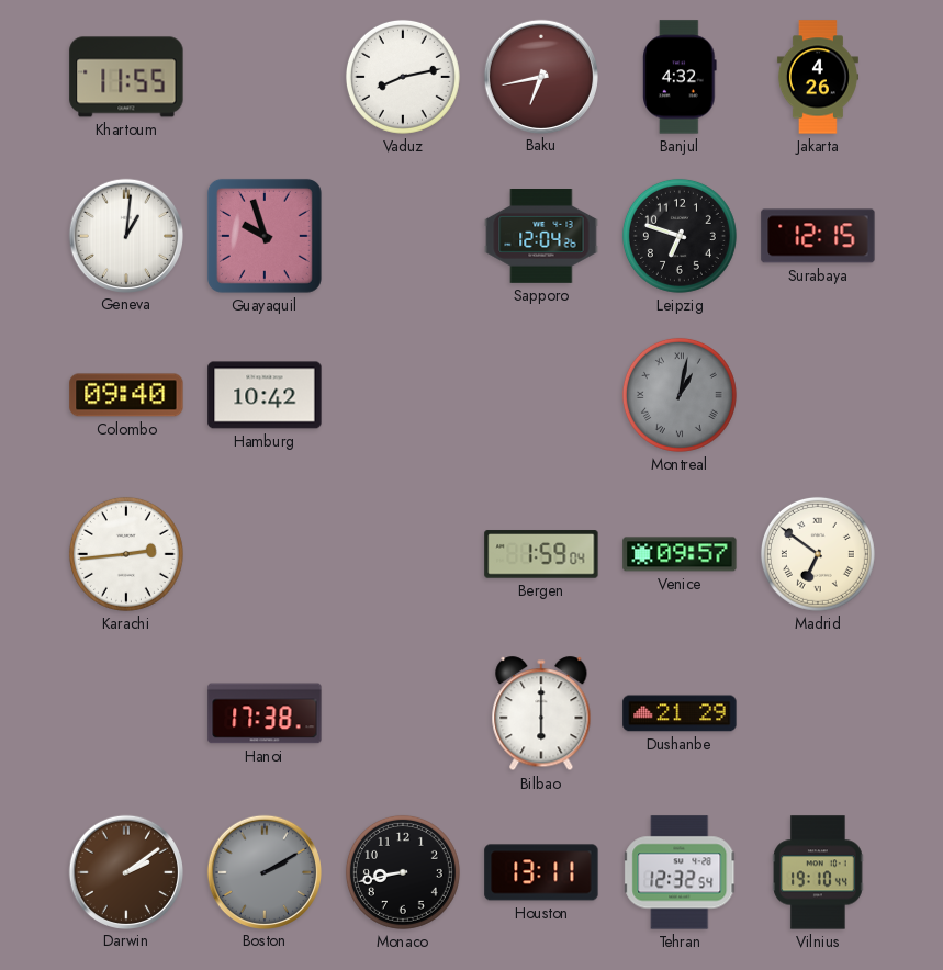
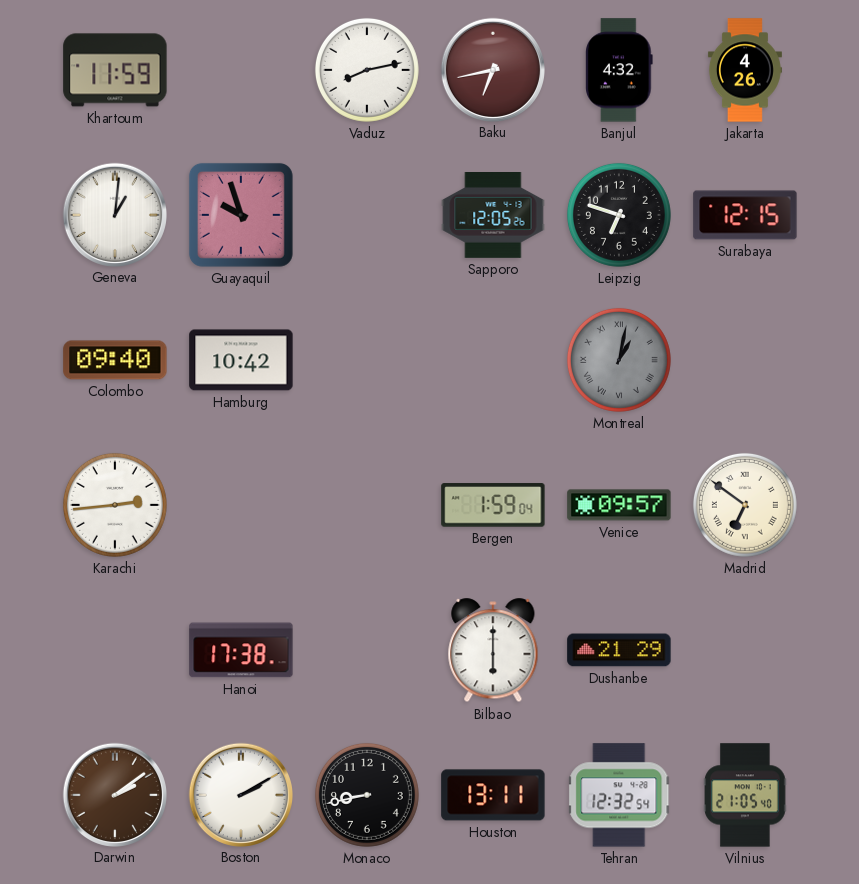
Khartoum: 11:55 -> 11:59
Sapporo: 12:04 -> 12:05
Boston dial: grey -> white
Vilnius: 19:10 -> 21:05
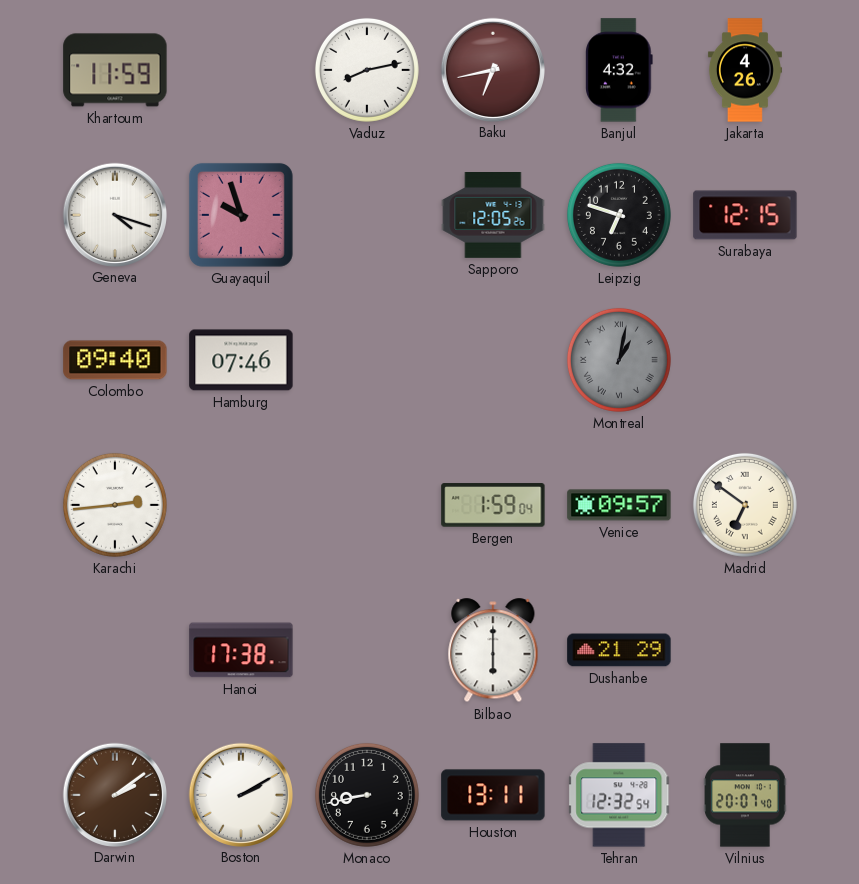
Geneva: 1:01 -> 4:18
Hamburg: 10:42 -> 07:46
Vilnius: 21:05 -> 20:07
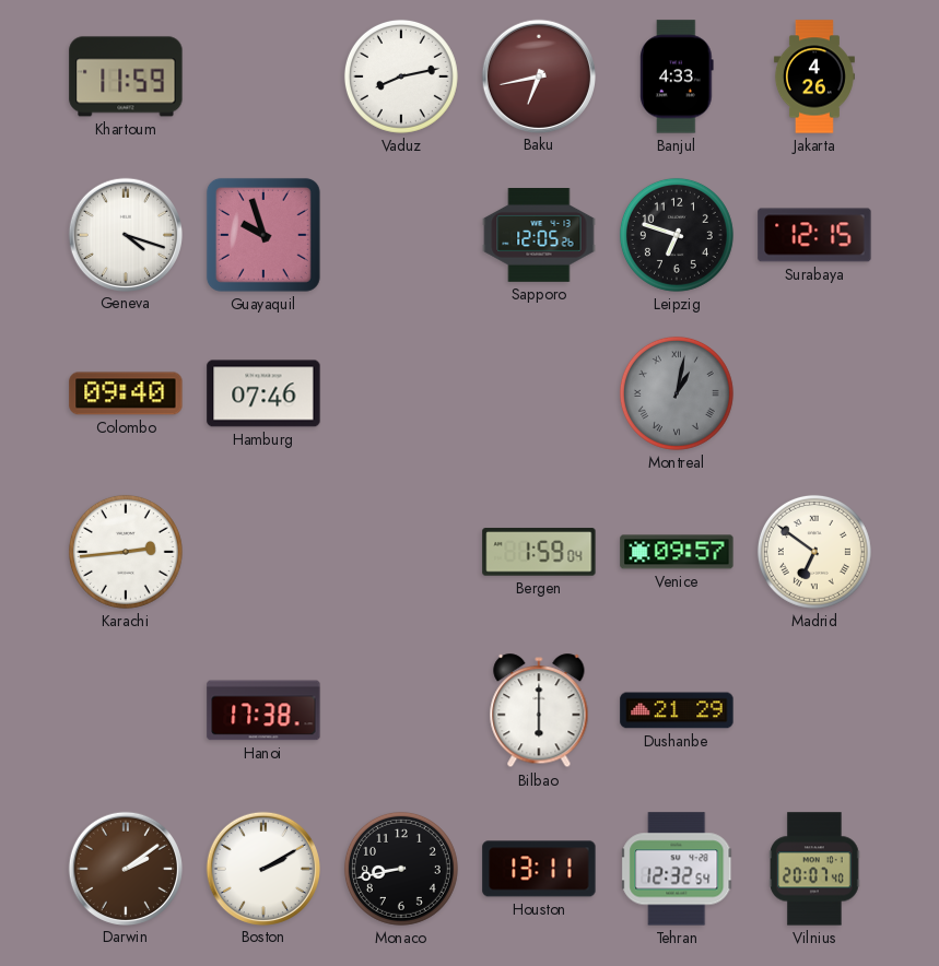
Banjul: 4:32 -> 4:33
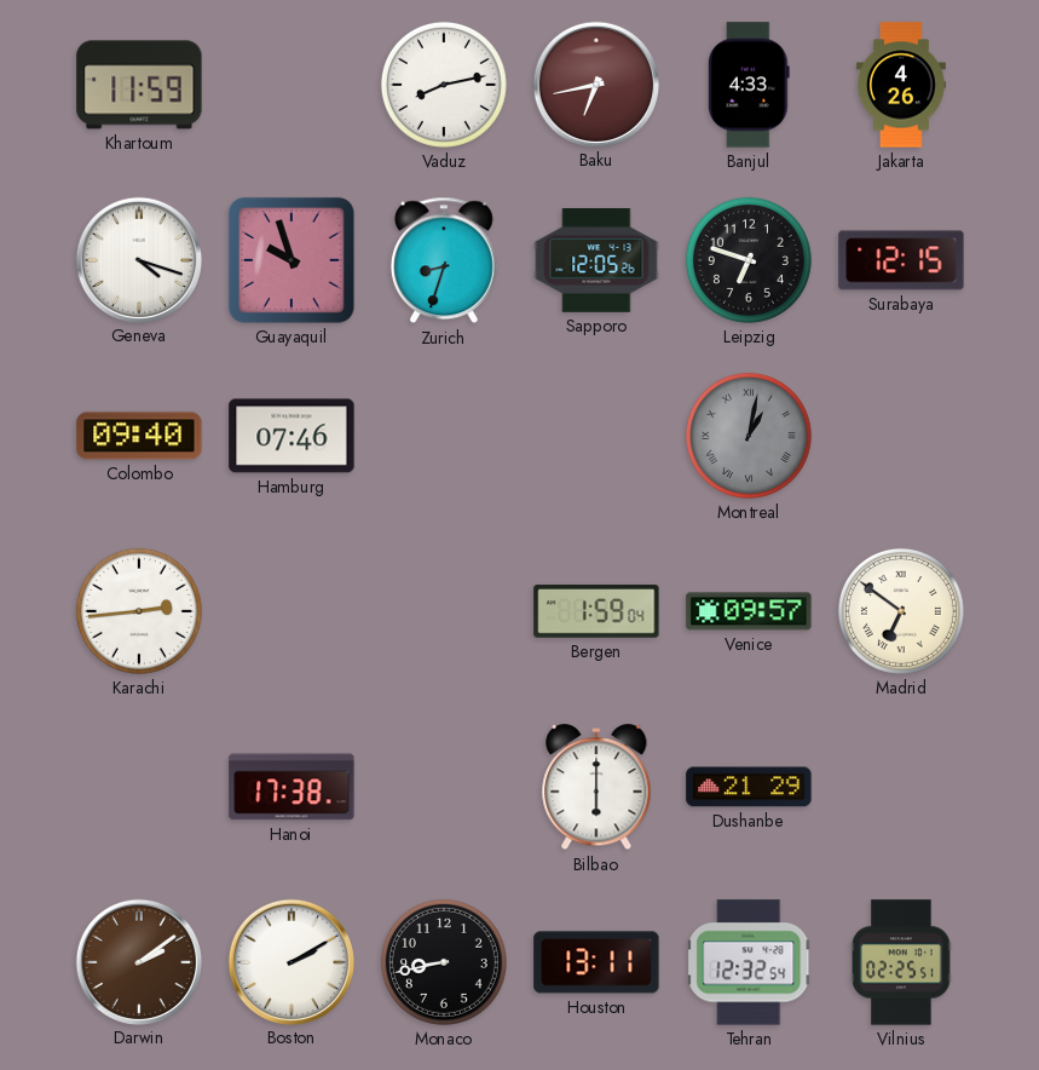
Zurich: none -> 8:33
Vilnius: 20:07 -> 02:25
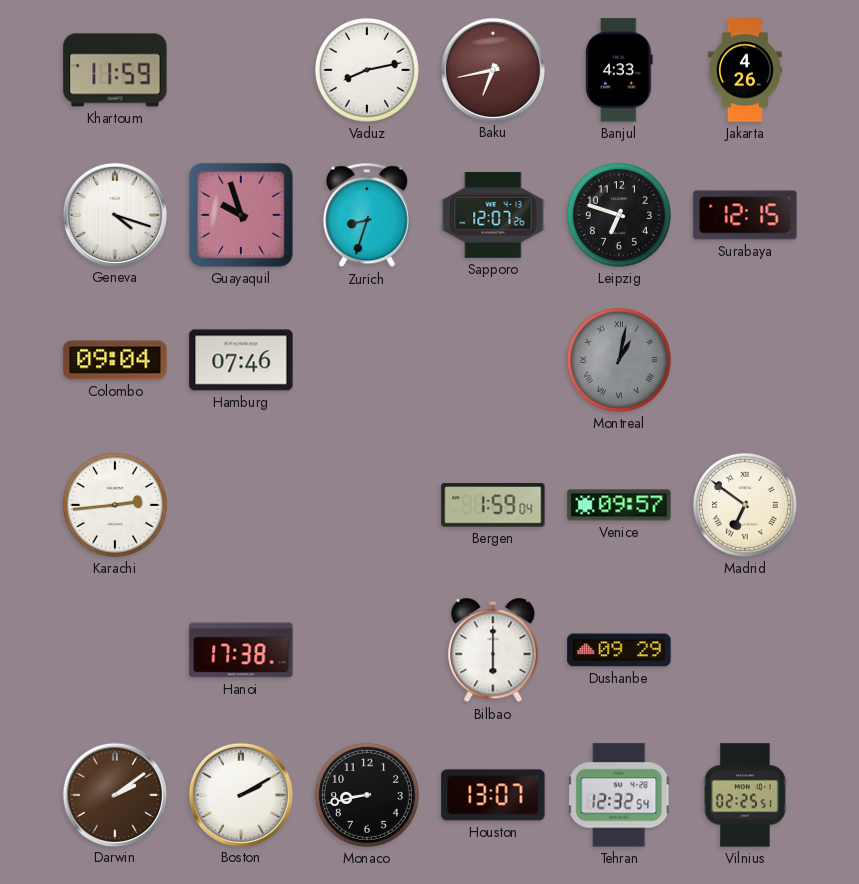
Sapporo: 12:05 -> 12:07
Colombo: 09:40 -> 09:04
Dushanbe: 21:29 -> 09:29
Houston: 13:11 -> 13:07
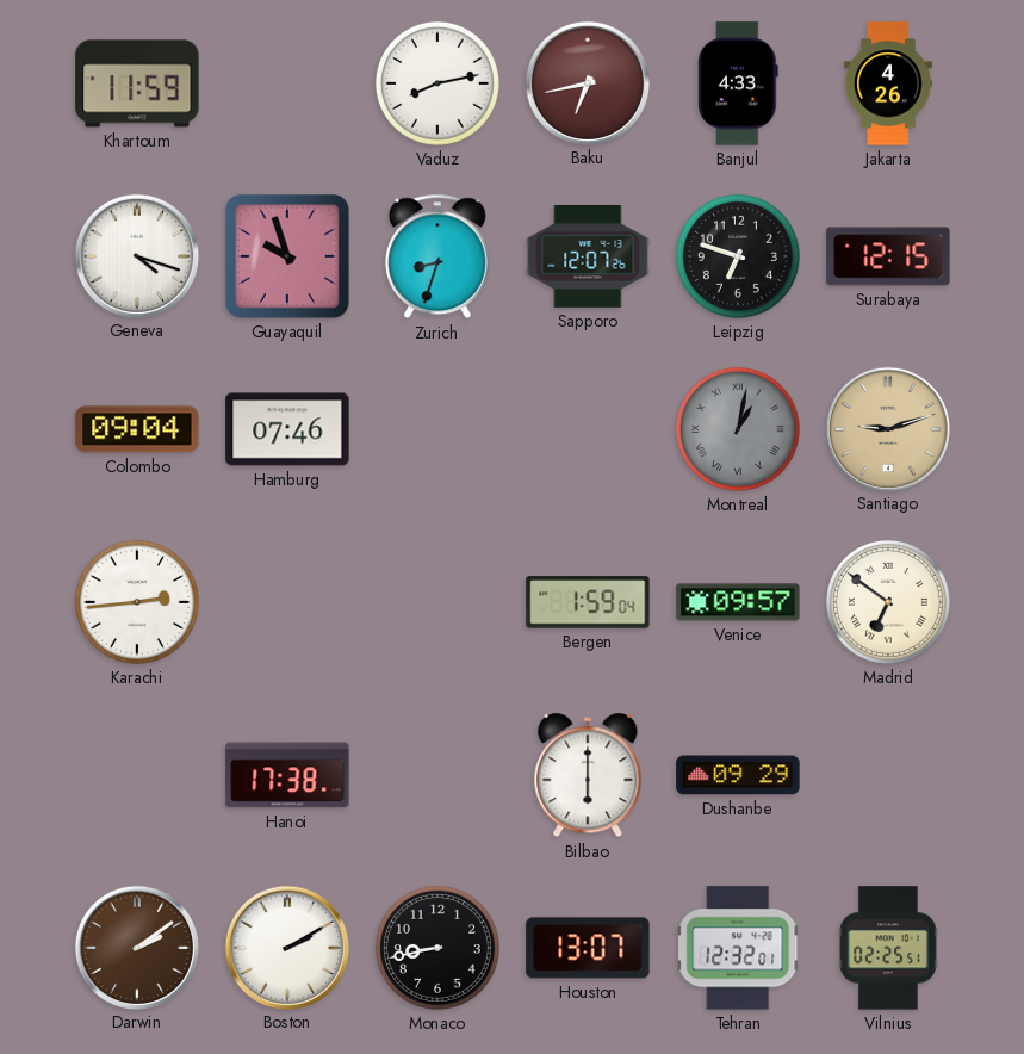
Santiago: none -> 9:12
Tehran: 12:32:54 -> 12:32:01
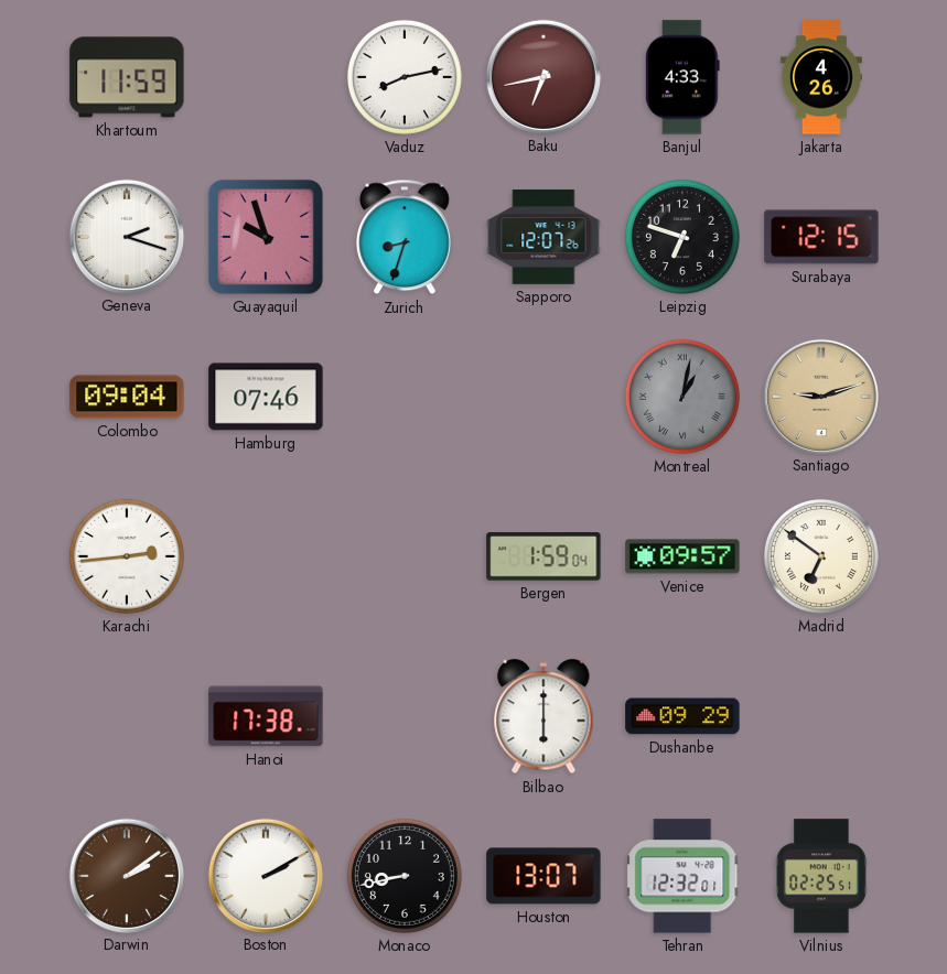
Geneva: 4:18 -> 2:18
